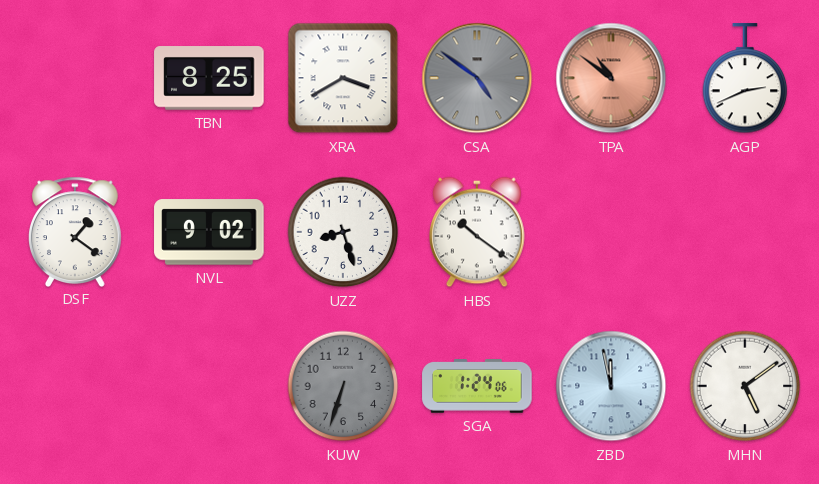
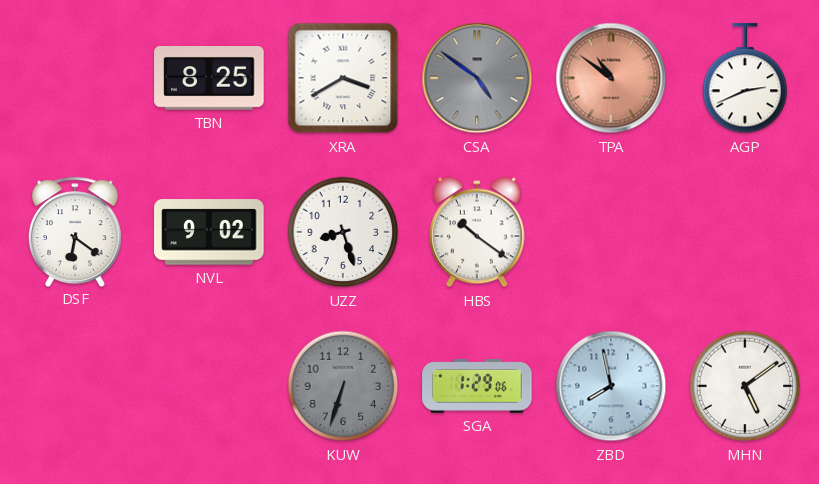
DSF: 1:21 -> 6:21
SGA: 1:24 -> 1:29
ZBD: 11:58 -> 7:58
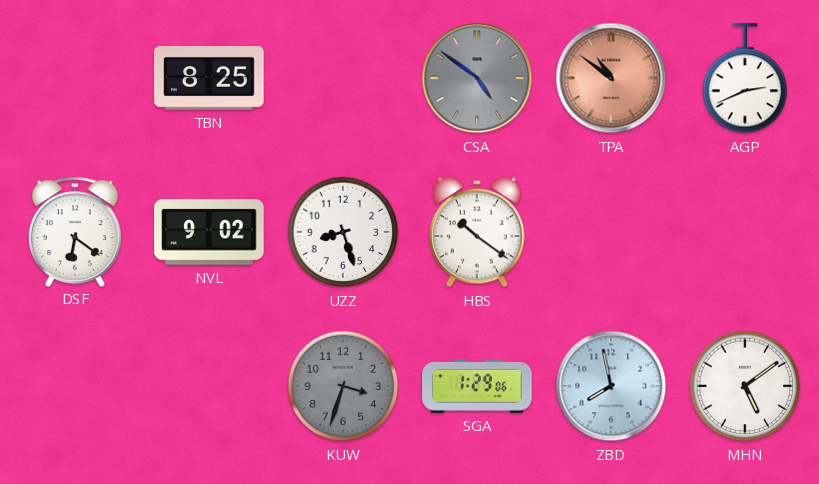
XRA: 3:40 -> none
KUW: 6:33 -> 3:33
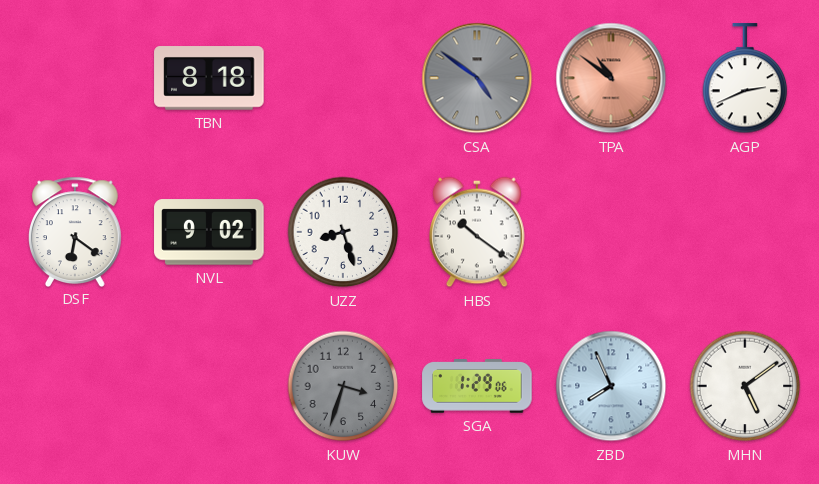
TBN: 8:25 -> 8:18
ZBD: 7:58 -> 7:56
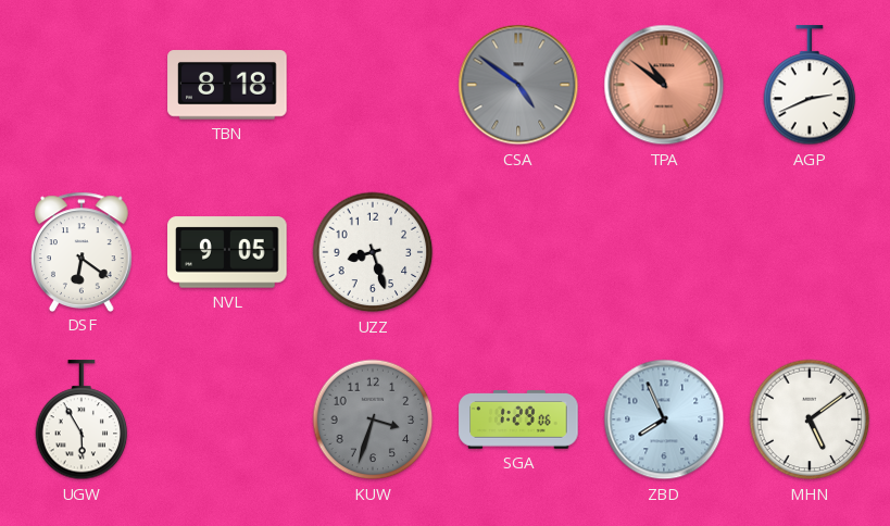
NVL: 9:02 -> 9:05
HBS: 10:21 -> none
UGW: none -> 5:55
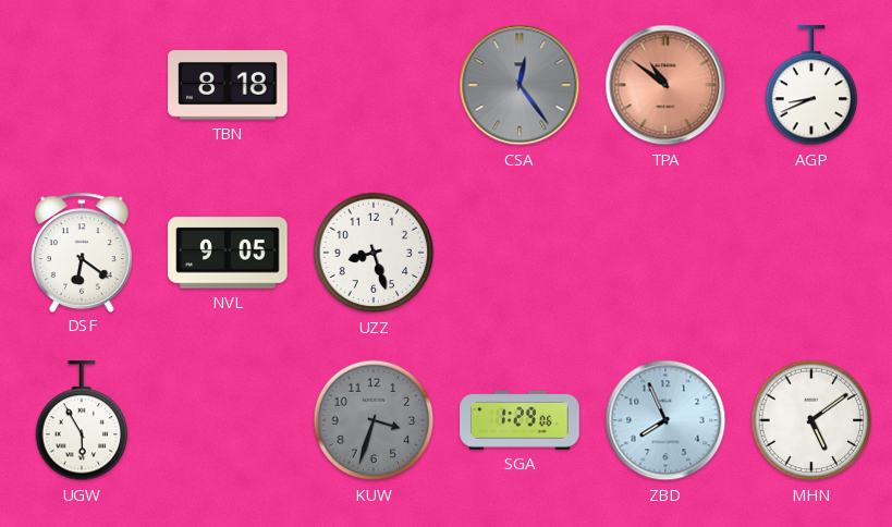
CSA: 4:51 -> 12:24
AGP: 2:41 -> 8:41
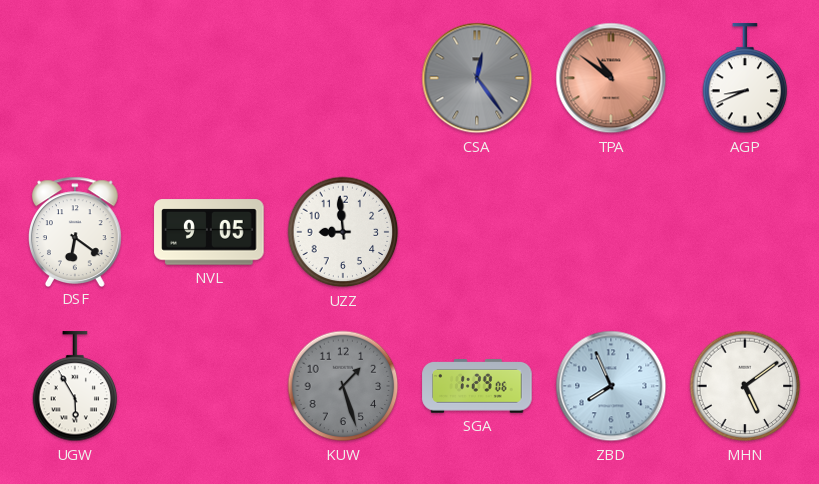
TBN: 8:18 -> none
UZZ: 8:27 -> 8:59
KUW: 3:33 -> 1:27
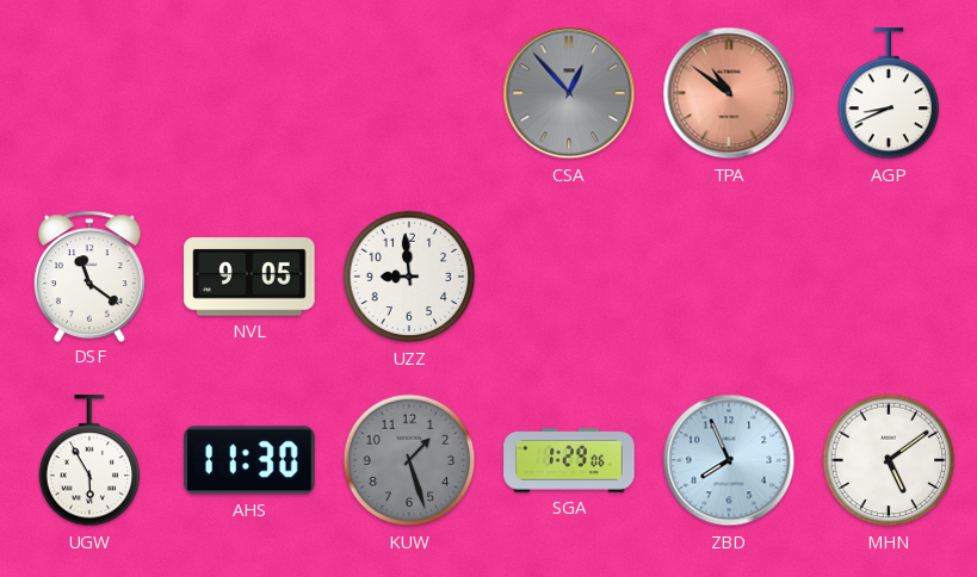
CSA: 12:24 -> 12:53
DSF: 6:21 -> 11:21
AHS: none -> 11:30
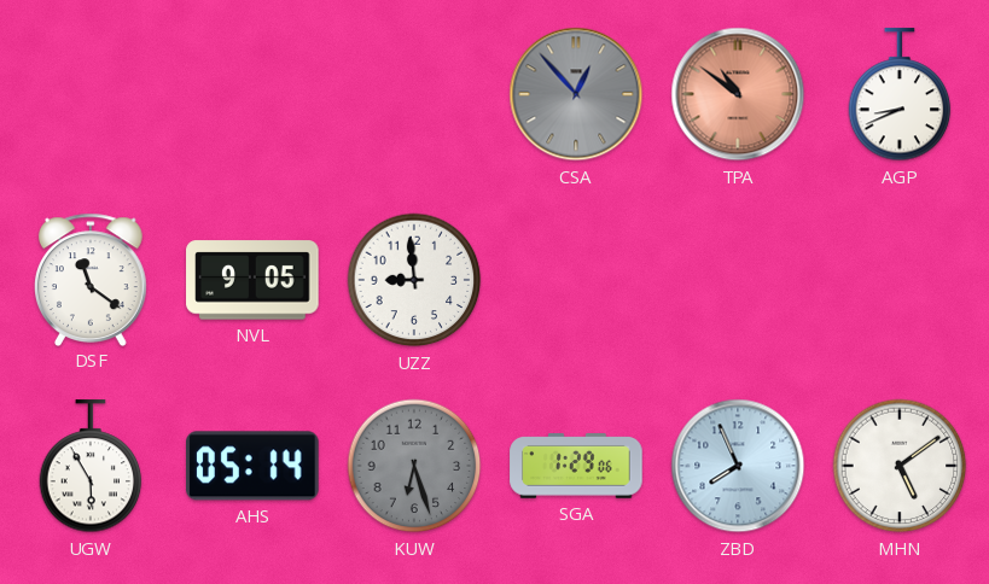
AHS: 11:30 -> 05:14
KUW: 1:27 -> 6:27
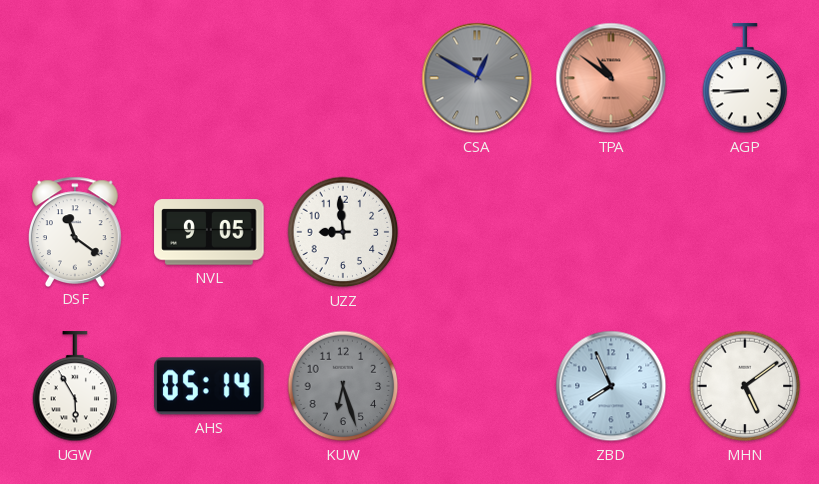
CSA: 12:53 -> 12:50
AGP: 8:41 -> 8:45
SGA: 1:29 -> none
